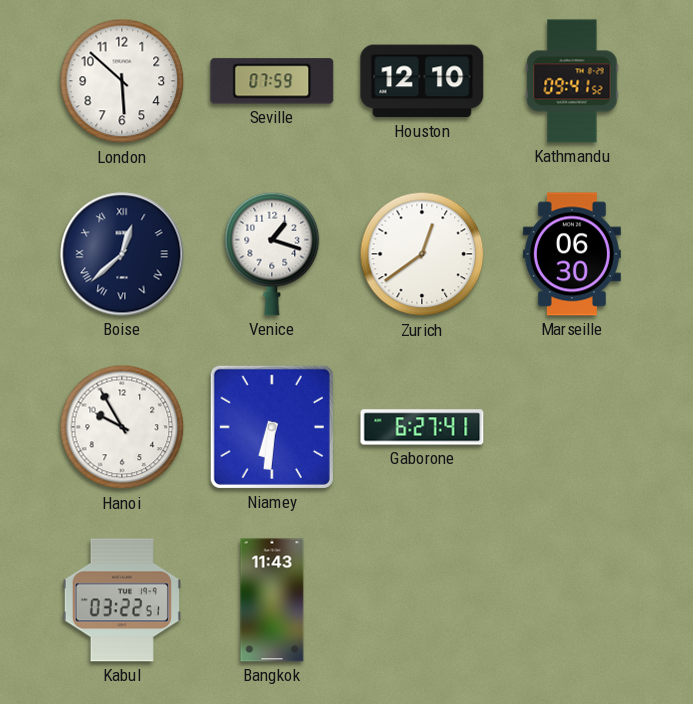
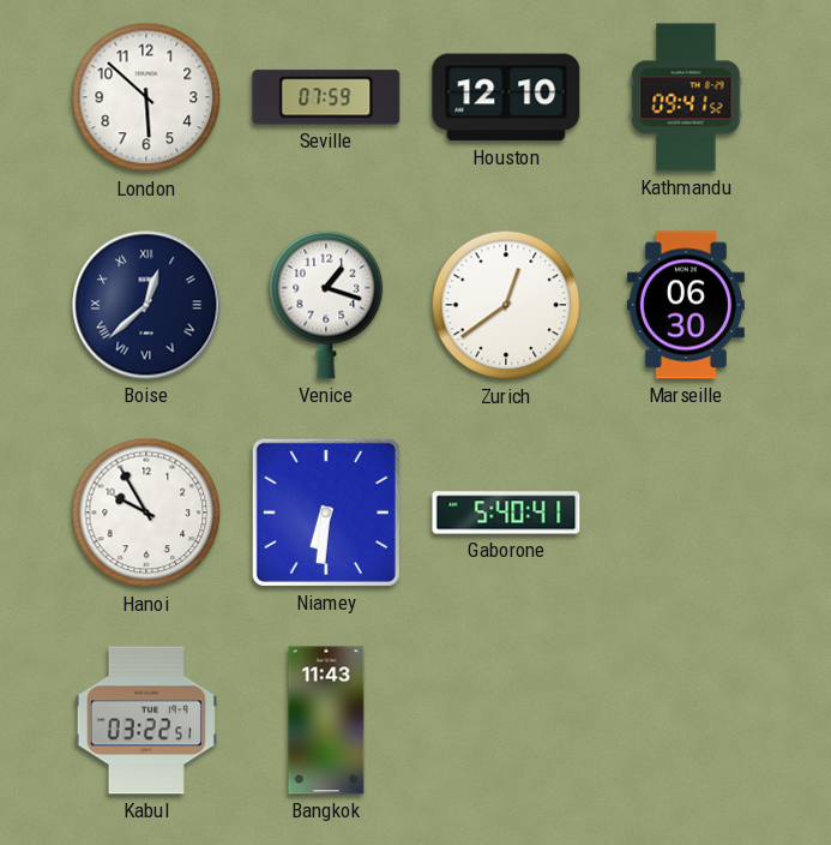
Gaborone: 6:27 -> 5:40
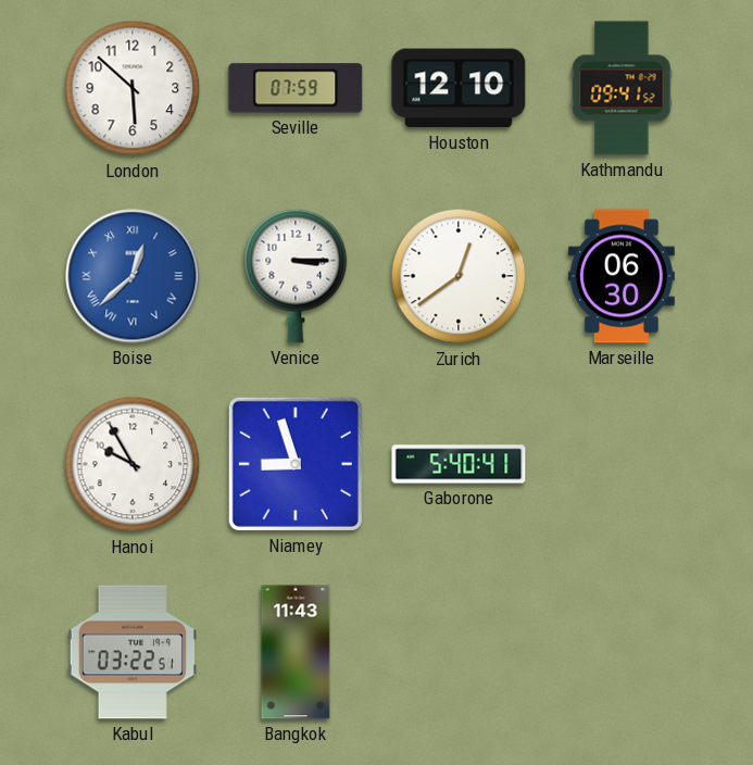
Boise dial: navy -> blue
Venice: 1:18 -> 3:15
Niamey: 6:31 -> 8:57
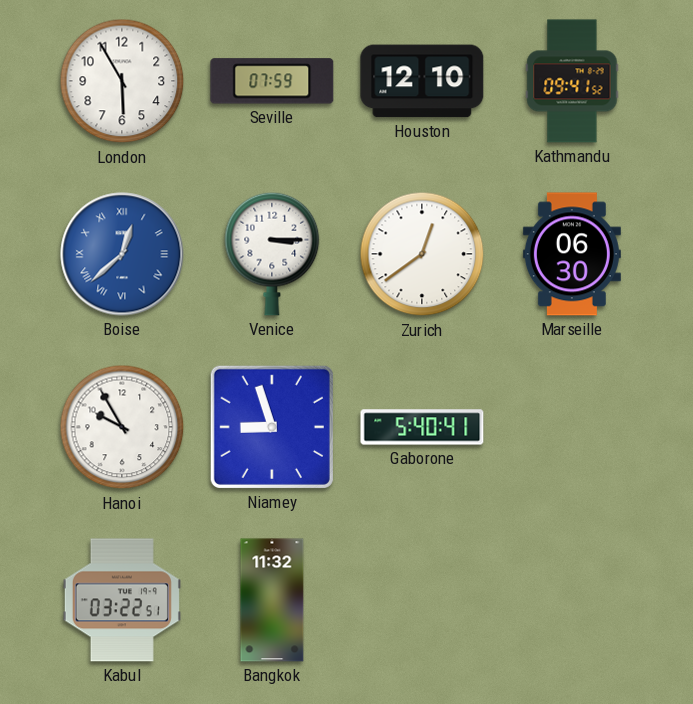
London: 5:52 -> 5:55
Bangkok: 11:43 -> 11:32
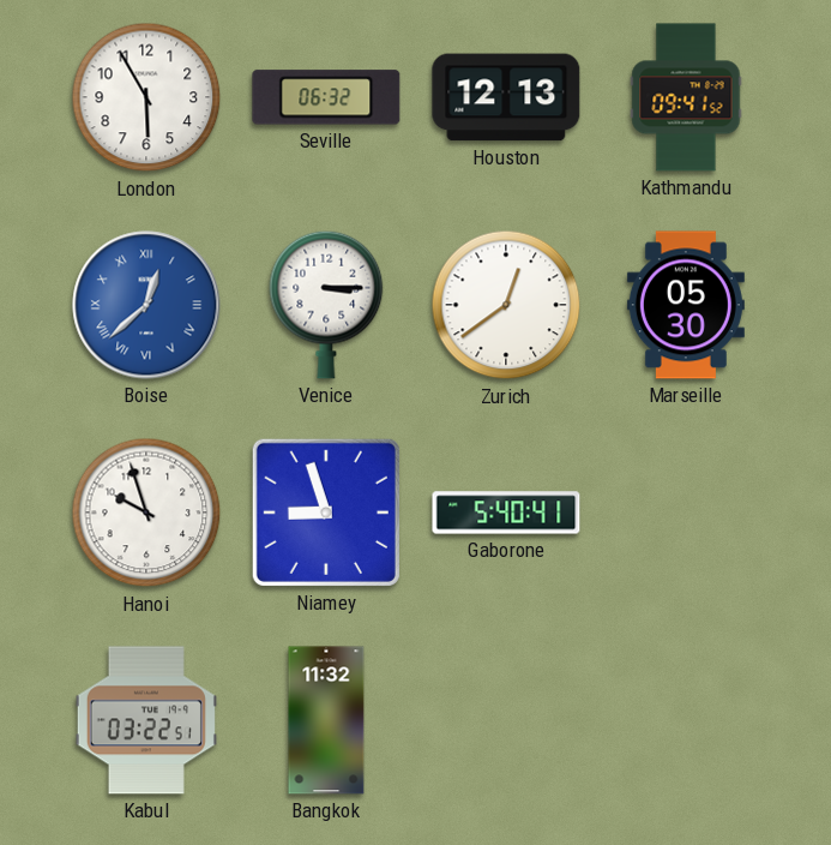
Seville: 07:59 -> 06:32
Houston: 12:10 -> 12:13
Marseille: 06:30 -> 05:30
Hanoi: 9:55 -> 9:57
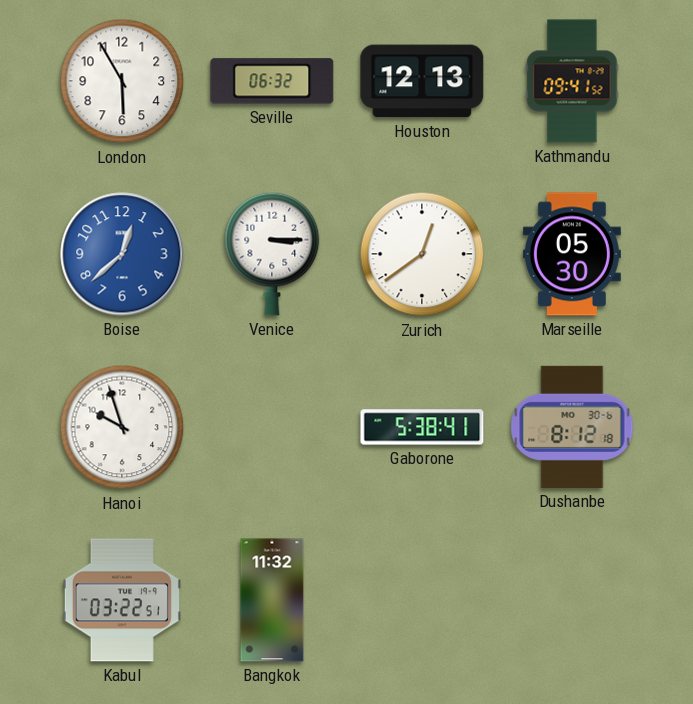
Boise numerals: Roman -> Arabic
Niamey: 8:57 -> none
Gaborone: 5:40 -> 5:38
Dushanbe: none -> 8:12
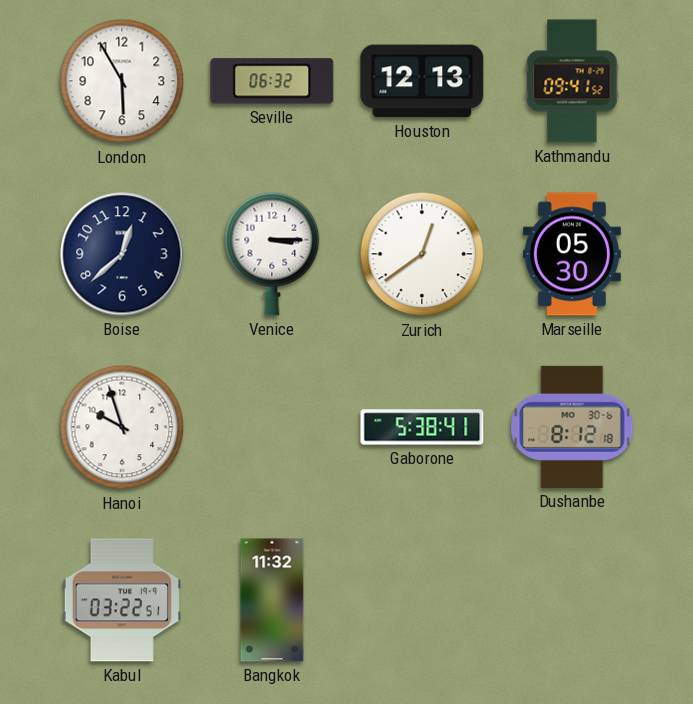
Boise dial: blue -> navy
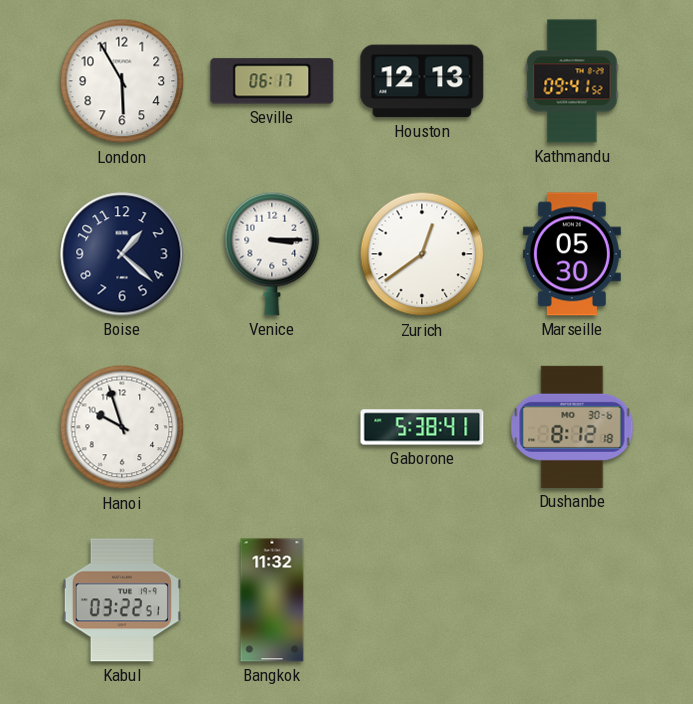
Seville: 06:32 -> 06:17
Boise: 12:38 -> 1:22
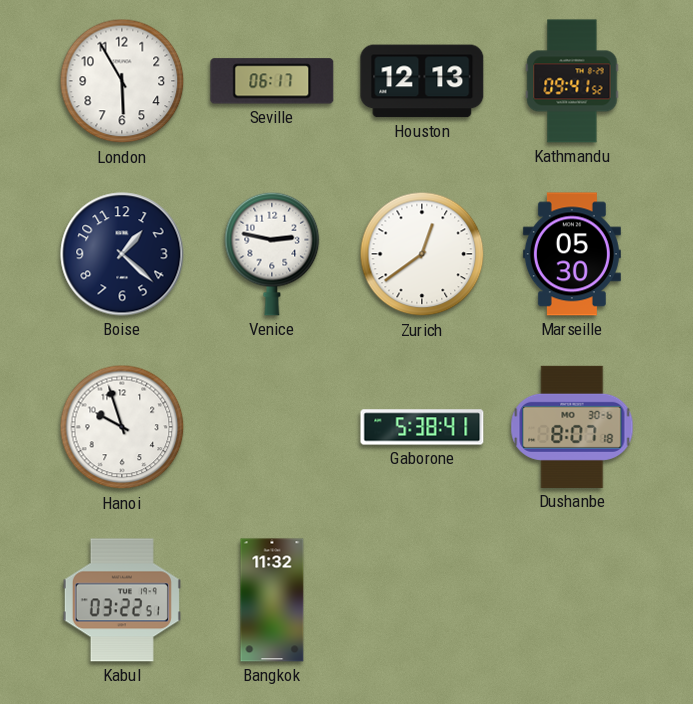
Venice: 3:15 -> 2:47
Dushanbe: 8:12 -> 8:07
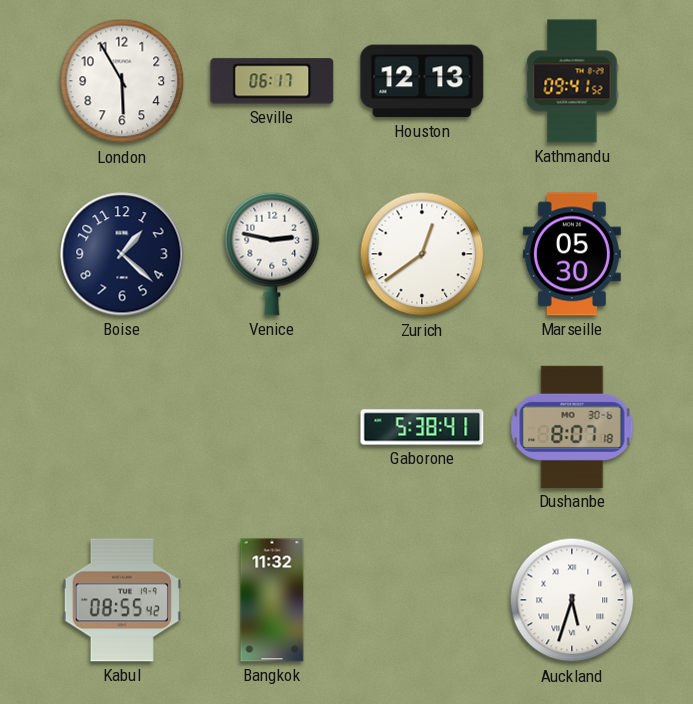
Hanoi: 9:57 -> none
Kabul: 03:22 -> 08:55
Auckland: none -> 5:33
